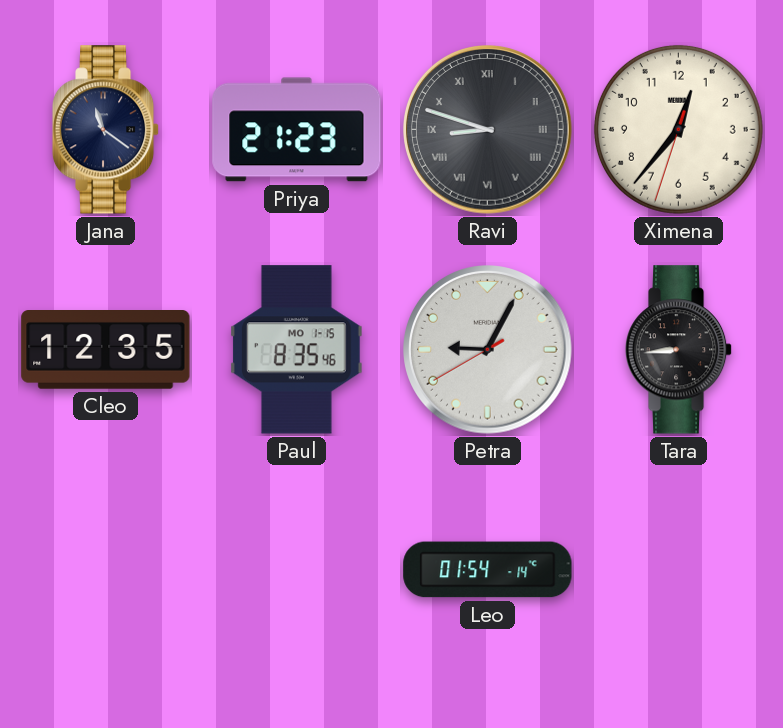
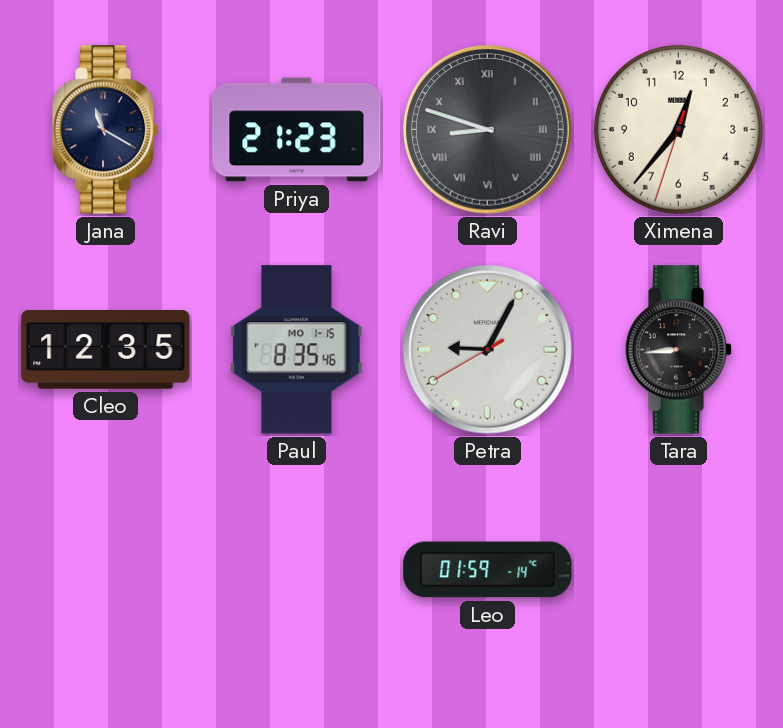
Jana: 11:21 -> 11:20
Leo: 01:54 -> 01:59
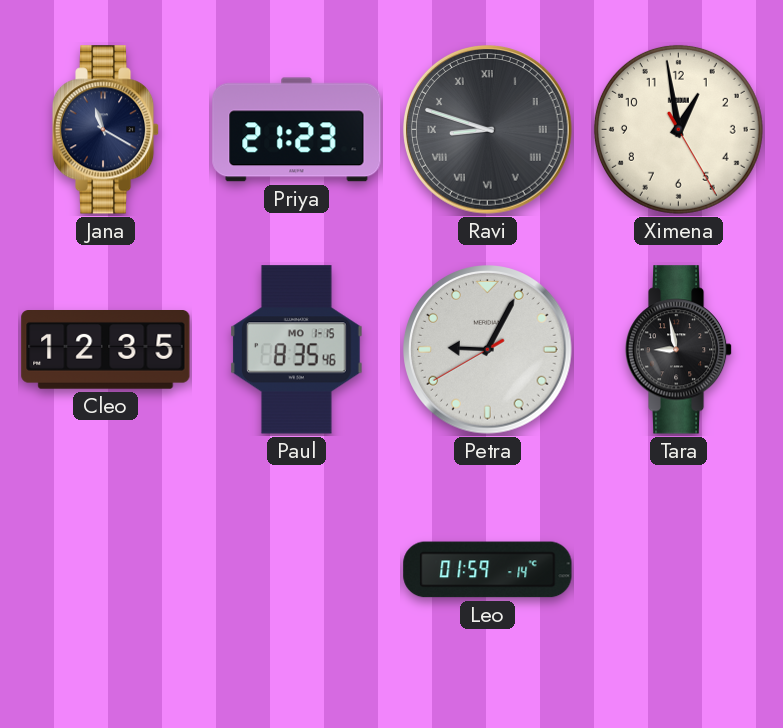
Ximena: 12:36 -> 12:58
Tara: 8:44 -> 8:58
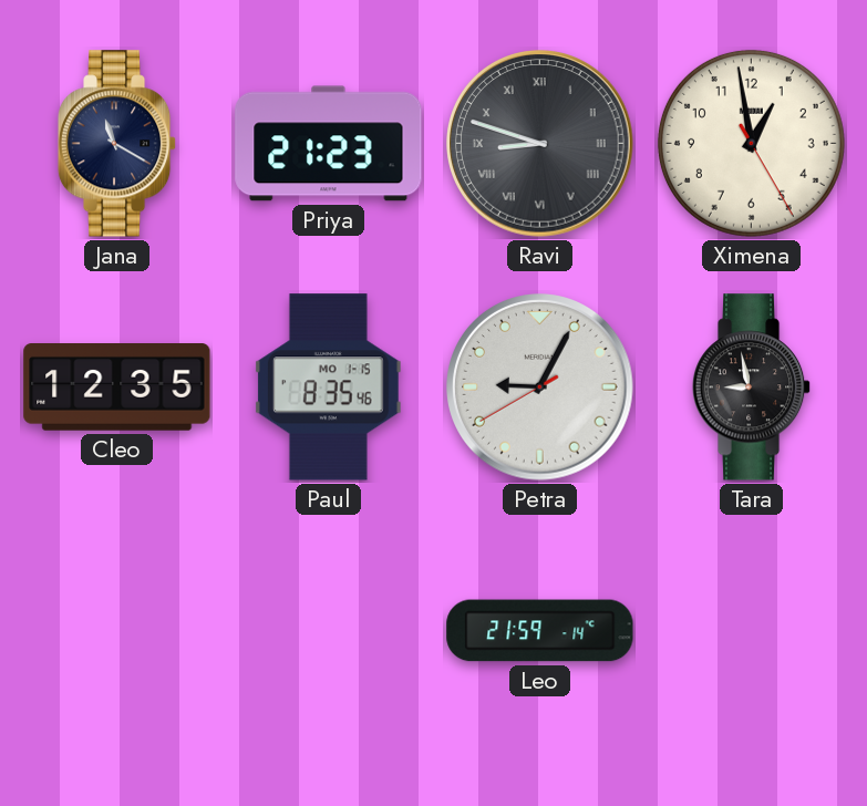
Leo: 01:59 -> 21:59
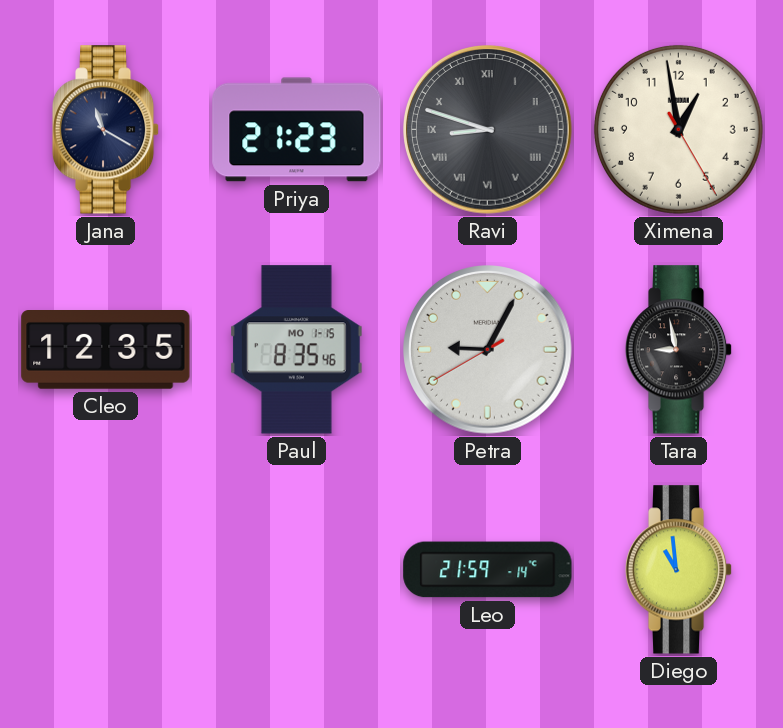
Diego: none -> 10:59
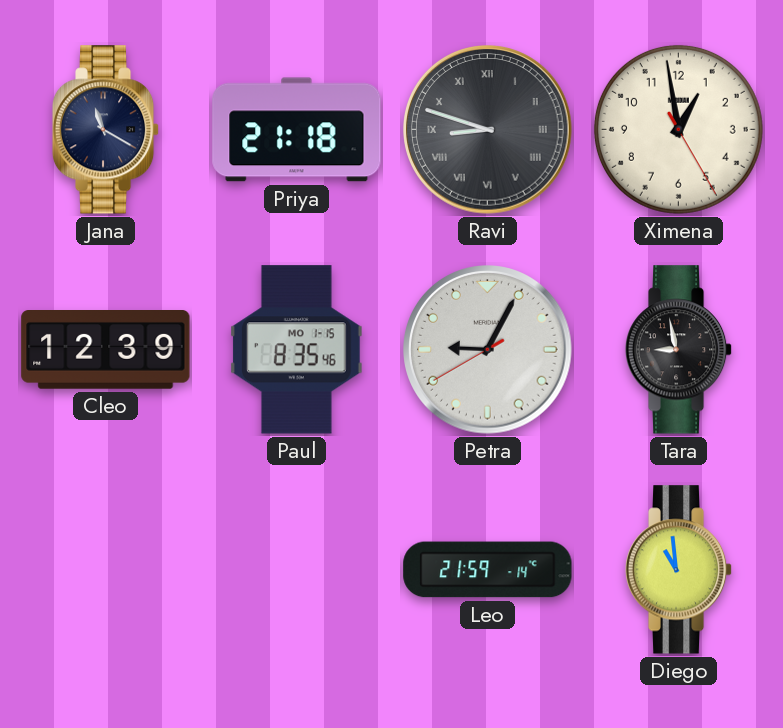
Priya: 21:23 -> 21:18
Cleo: 12:35 -> 12:39
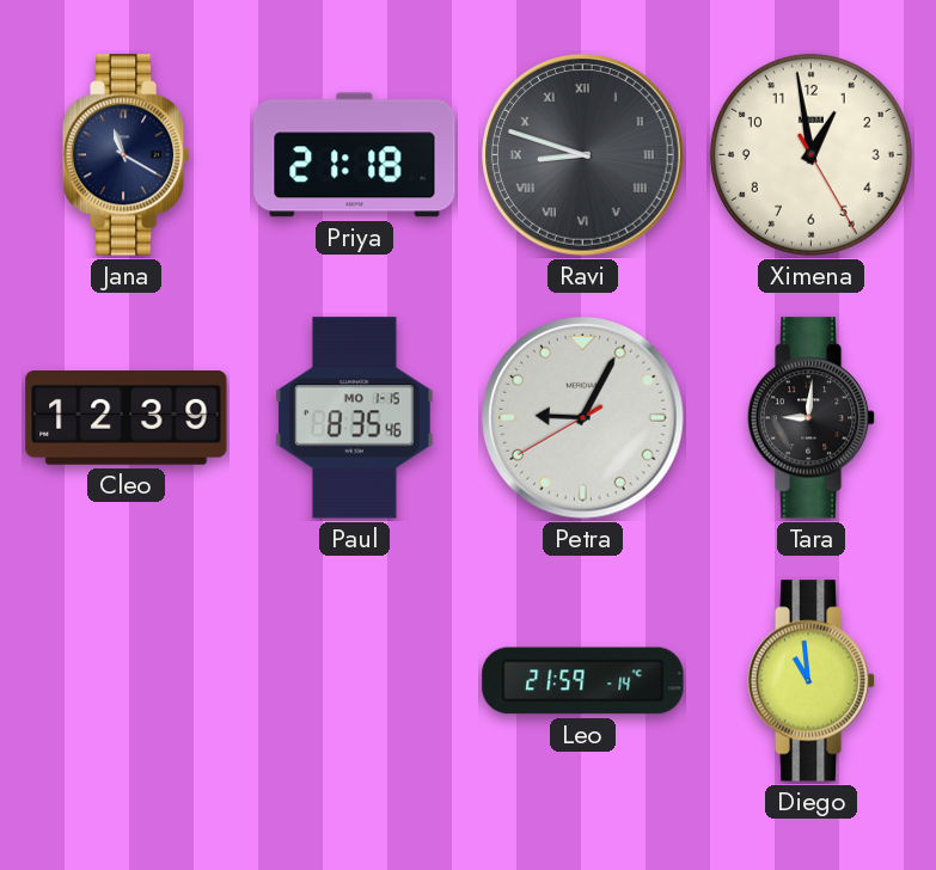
Tara: 8:58 -> 9:01
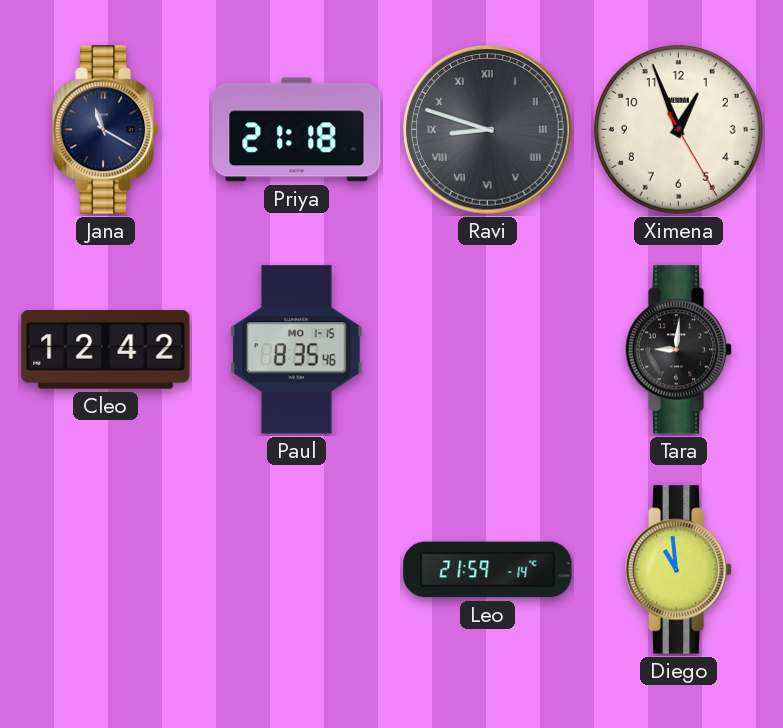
Ximena: 12:58 -> 12:56
Cleo: 12:39 -> 12:42
Petra: 9:04 -> none
